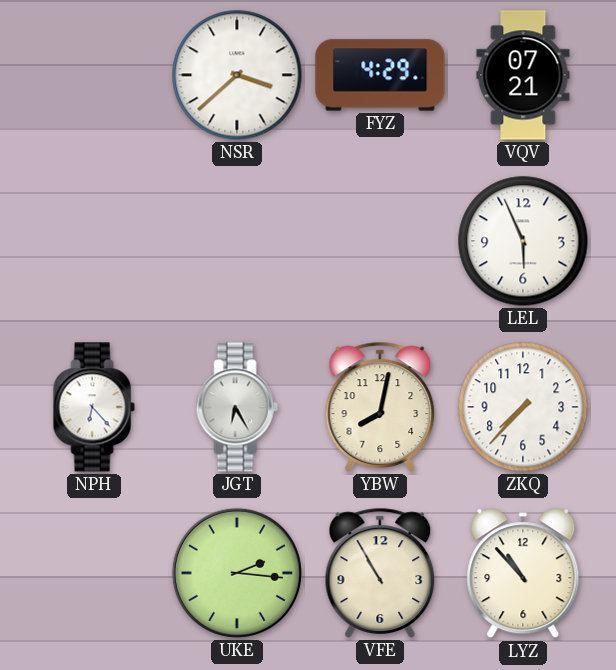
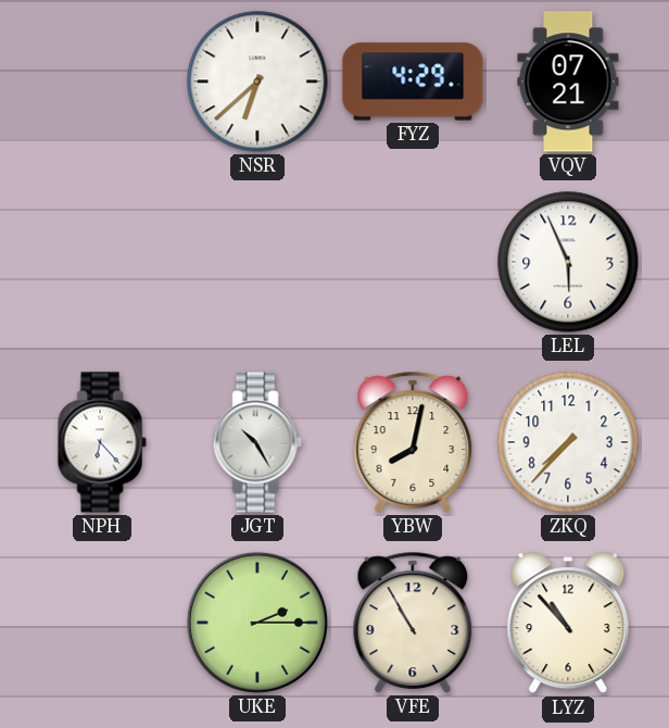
NSR: 3:38 -> 6:38
JGT: 6:25 -> 10:25
UKE: 2:16 -> 2:15
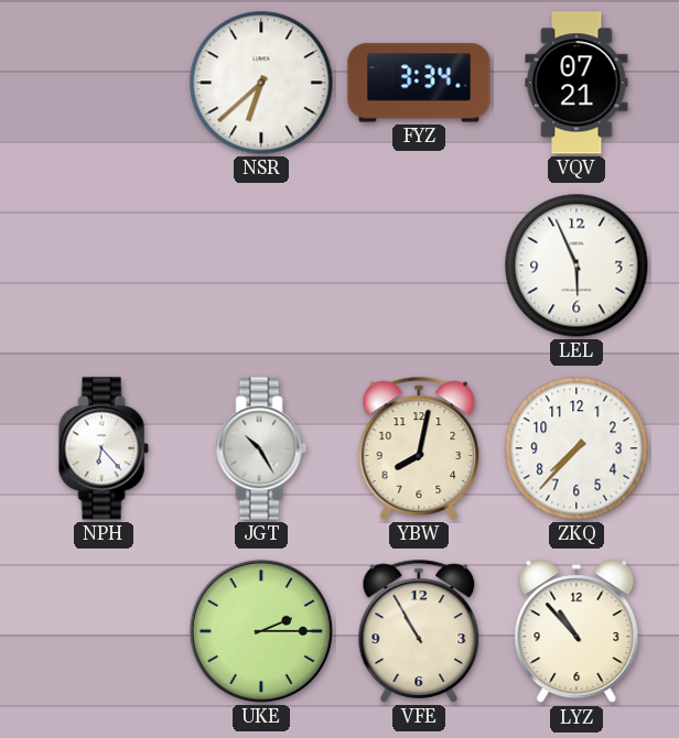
FYZ: 4:29 -> 3:34
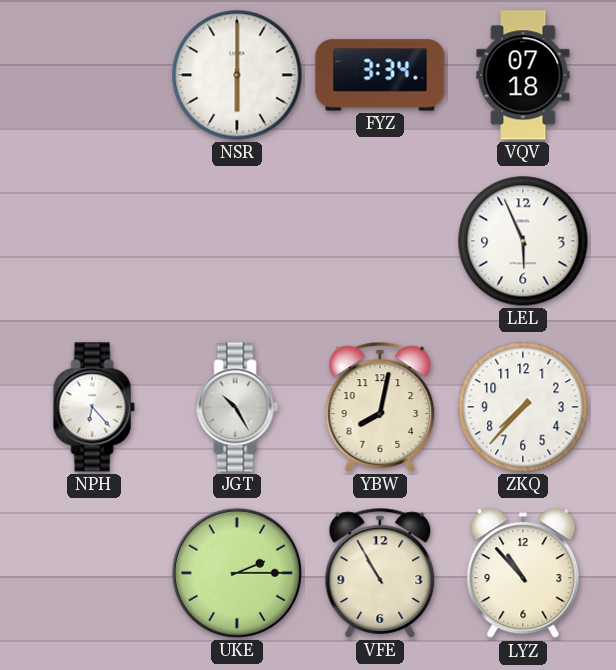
NSR: 6:38 -> 6:00
VQV: 07:21 -> 07:18
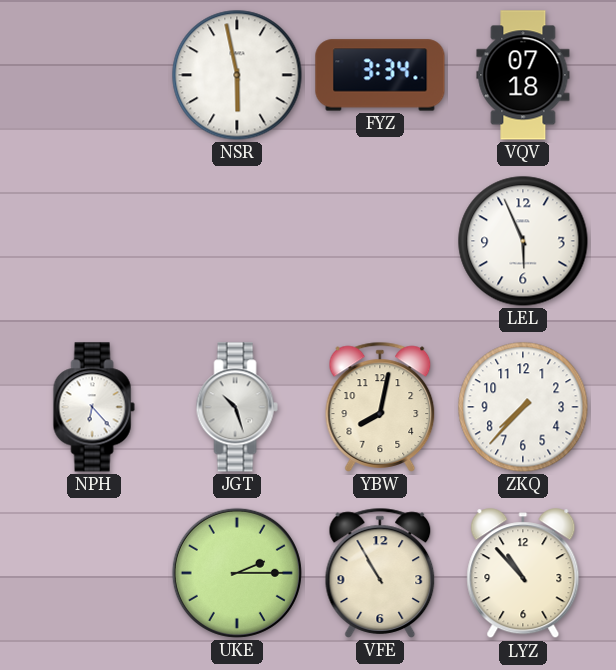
NSR: 6:00 -> 5:58
JGT: 10:25 -> 10:27
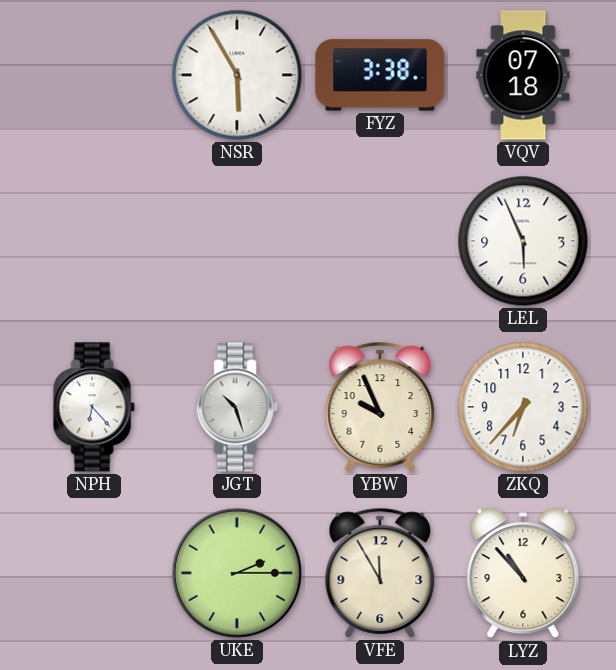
NSR: 5:58 -> 5:55
FYZ: 3:34 -> 3:38
YBW: 8:02 -> 9:56
ZKQ: 7:37 -> 6:37
VFE: 10:55 -> 11:55
